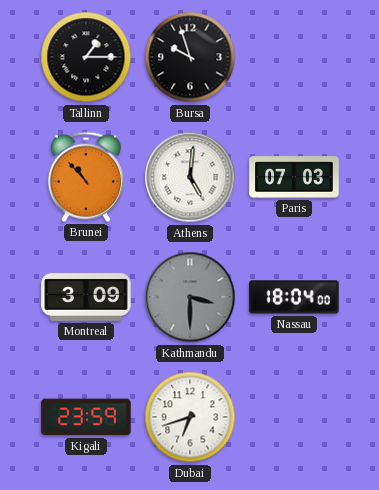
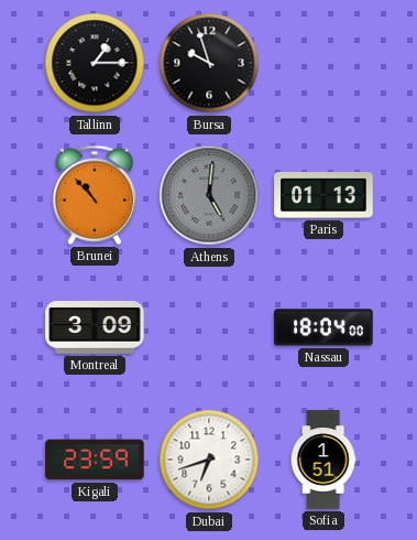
Athens dial: white -> grey
Paris: 07:03 -> 01:13
Kathmandu: 3:30 -> none
Sofia: none -> 1:51
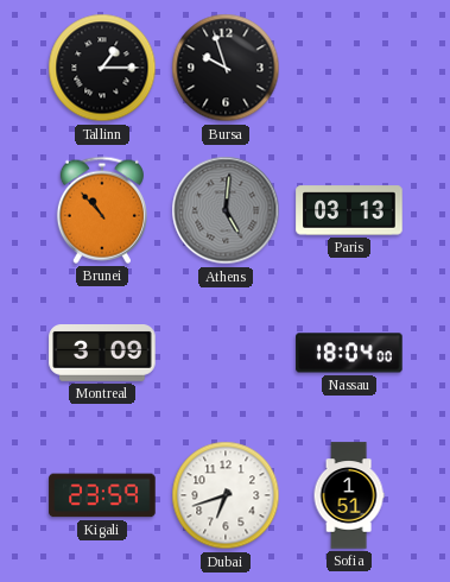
Paris: 01:13 -> 03:13
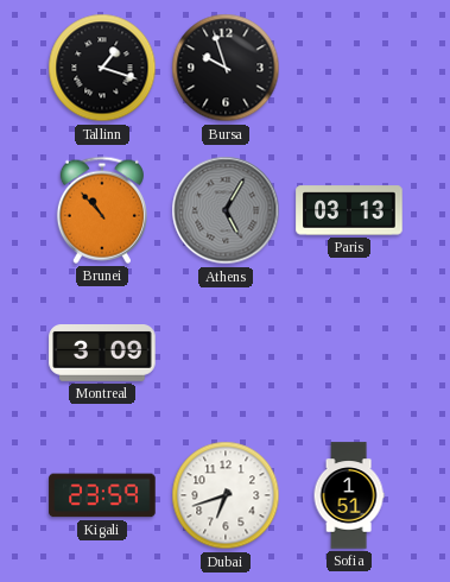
Tallinn: 1:15 -> 1:18
Athens: 5:01 -> 5:05
Nassau: 18:04 -> none
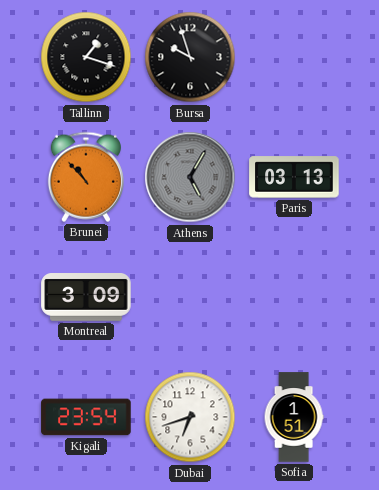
Kigali: 23:59 -> 23:54
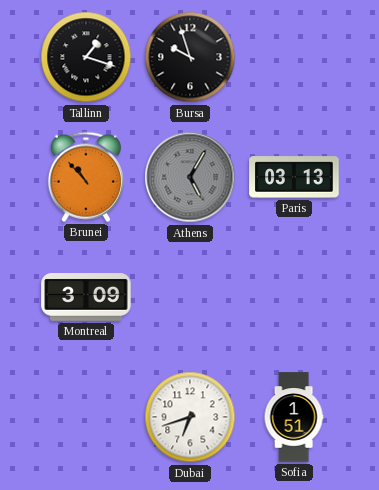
Kigali: 23:54 -> none
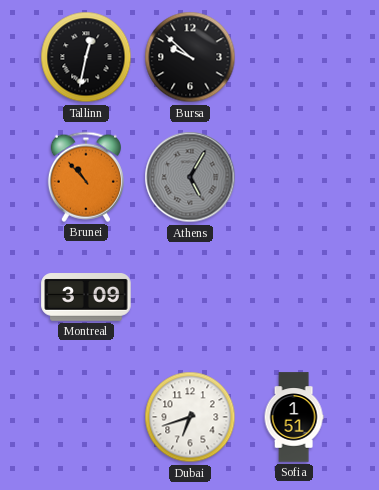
Tallinn: 1:18 -> 12:32
Bursa: 9:57 -> 9:52
Paris: 03:13 -> none
